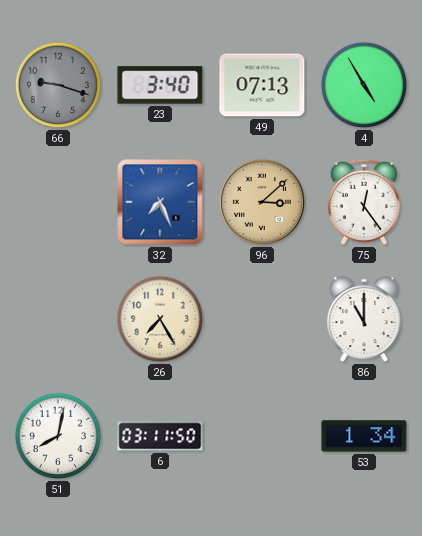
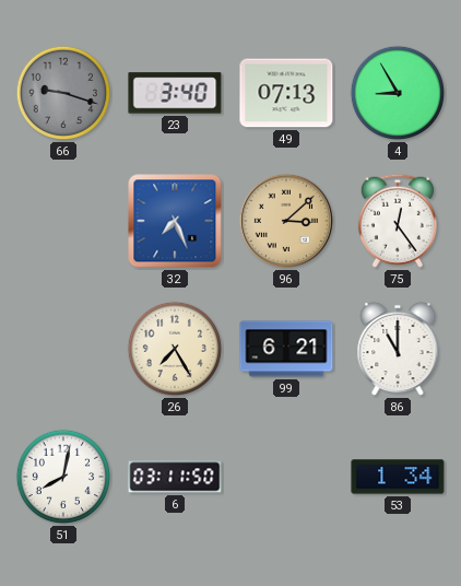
4: 4:55 -> 8:55
99: none -> 6:21
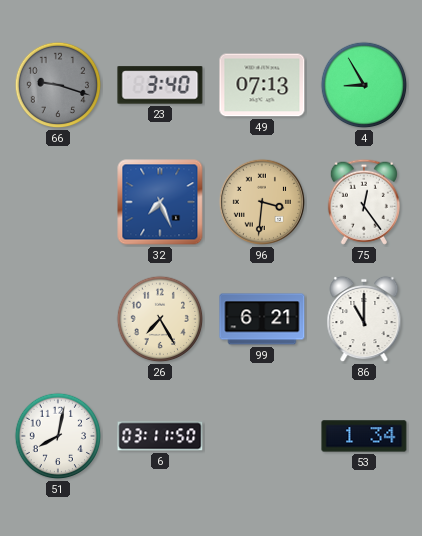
96: 3:08 -> 3:31
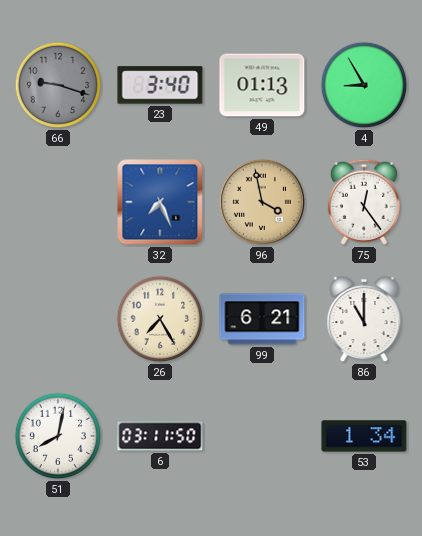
49: 07:13 -> 01:13
96: 3:31 -> 3:58
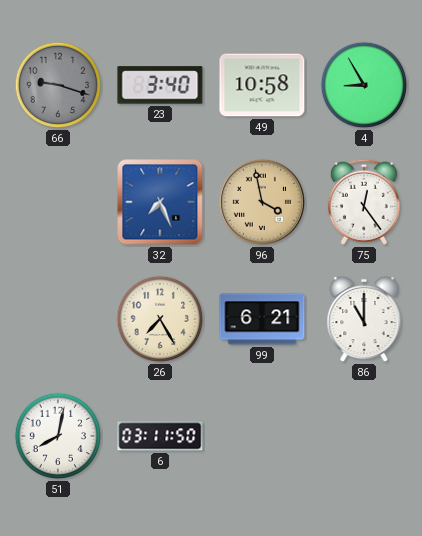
49: 01:13 -> 10:58
53: 1:34 -> none
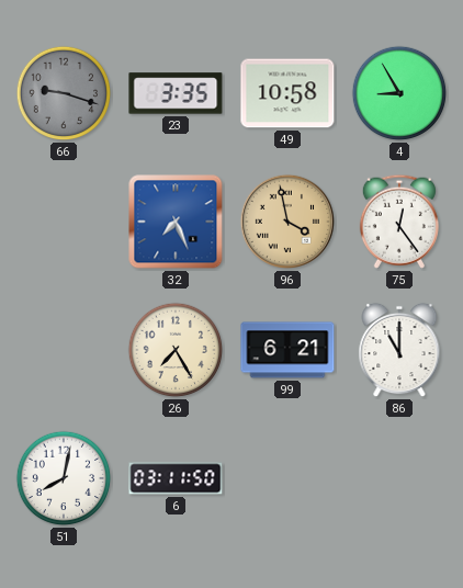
23: 3:40 -> 3:35
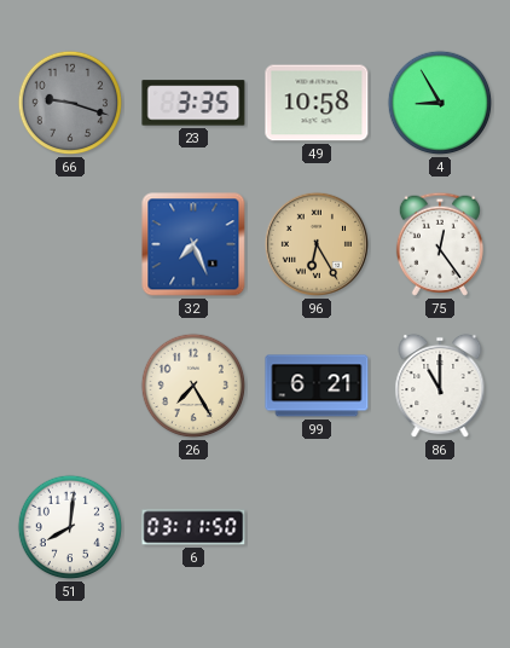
96: 3:58 -> 6:25
51: 8:02 -> 8:01
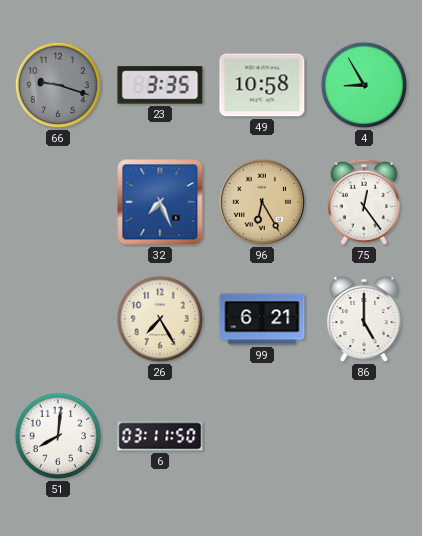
86: 11:00 -> 5:00
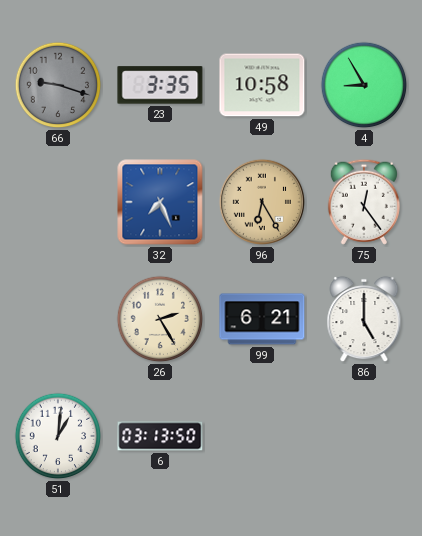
26: 7:25 -> 2:25
51: 8:01 -> 1:01
6: 03:11 -> 03:13
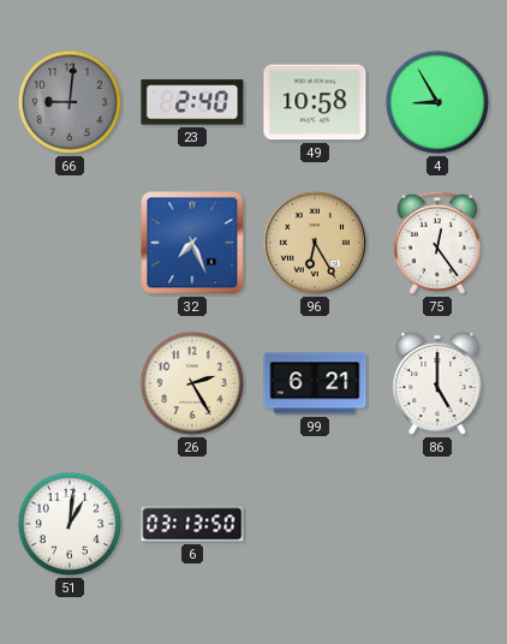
66: 9:18 -> 9:01
23: 3:35 -> 2:40
